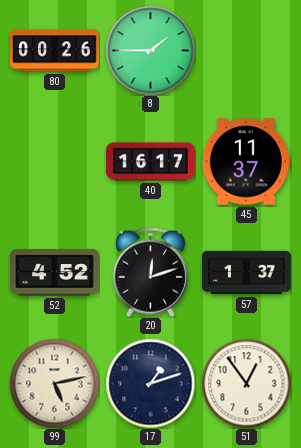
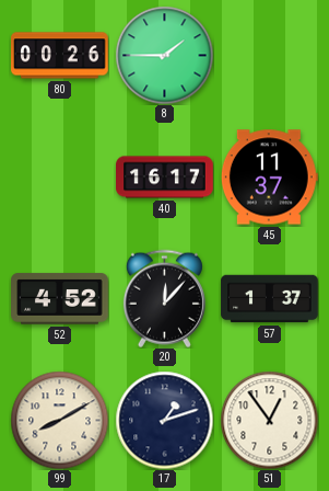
20: 12:12 -> 12:07
99: 5:13 -> 8:10
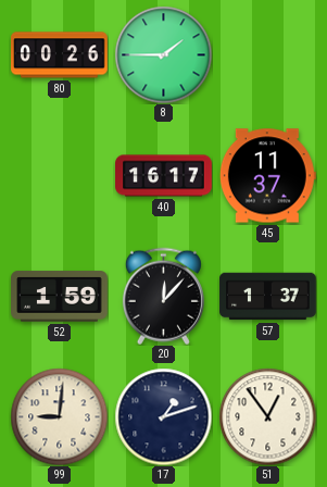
52: 4:52 -> 1:59
99: 8:10 -> 9:01
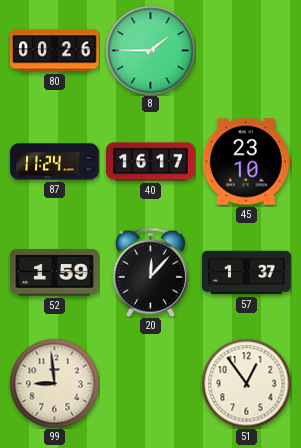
87: none -> 11:24
45: 11:37 -> 23:10
99: 9:01 -> 8:59
17: 1:12 -> none
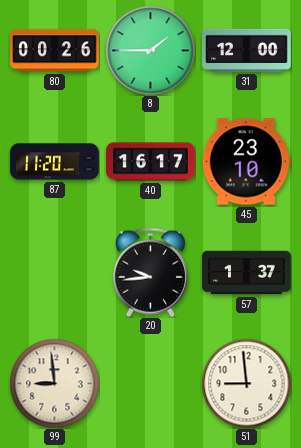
31: none -> 12:00
87: 11:24 -> 11:20
52: 1:59 -> none
20: 12:07 -> 9:44
51: 12:54 -> 8:59
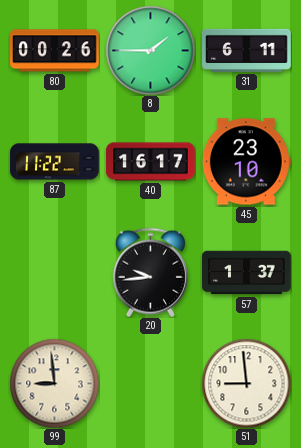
31: 12:00 -> 6:11
87: 11:20 -> 11:22
